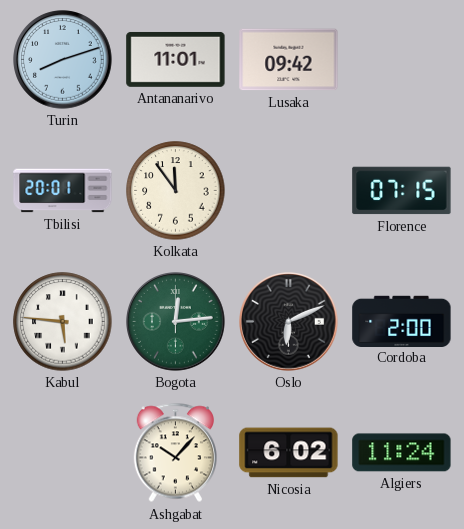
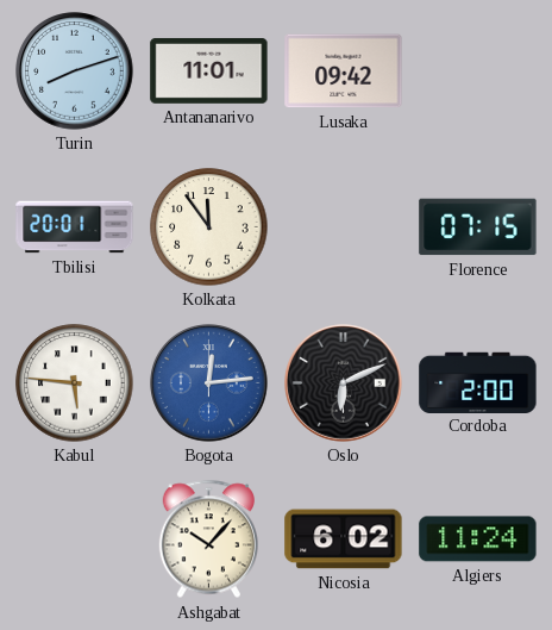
Bogota dial: green -> blue
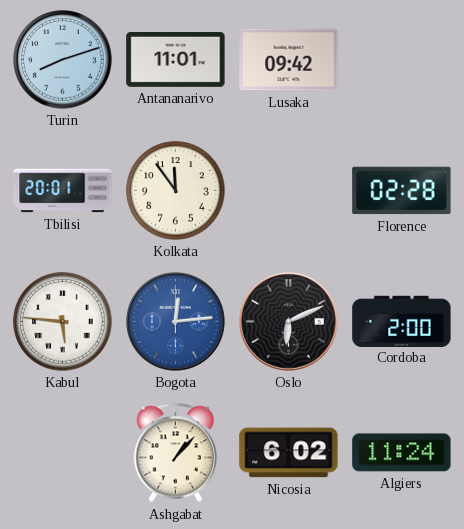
Florence: 07:15 -> 02:28
Ashgabat: 10:07 -> 1:07
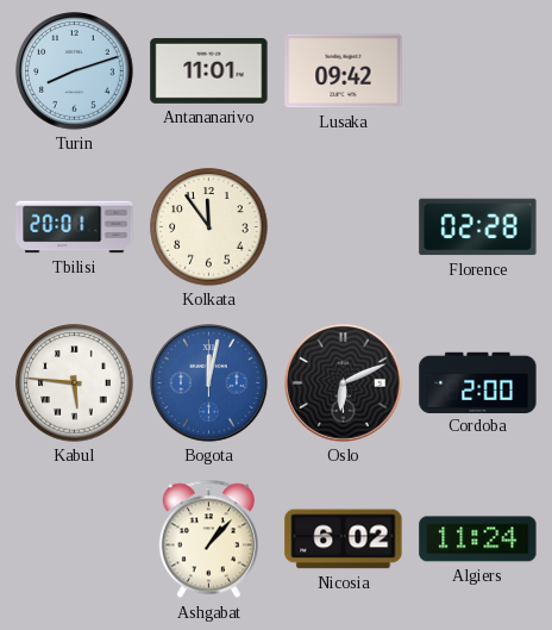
Bogota: 12:14 -> 12:02
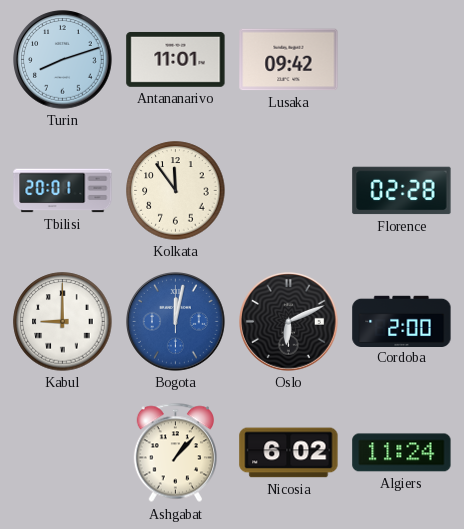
Kabul: 5:46 -> 9:00
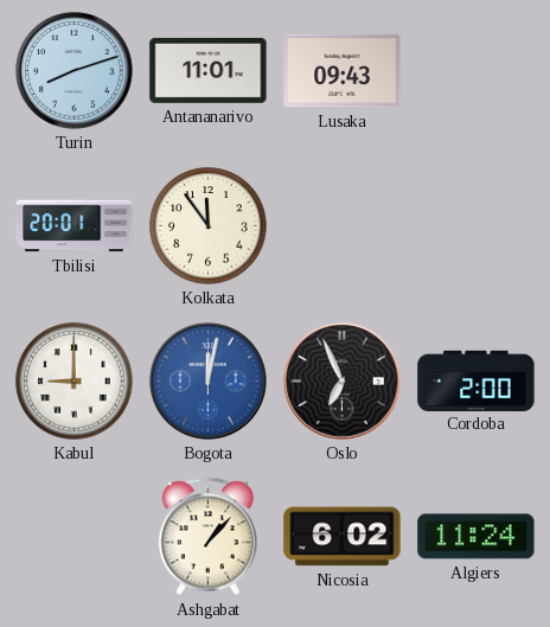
Lusaka: 09:42 -> 09:43
Florence: 02:28 -> none
Oslo: 6:11 -> 6:56
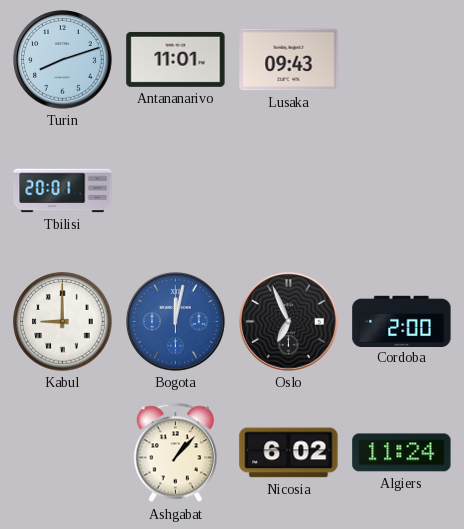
Kolkata: 11:54 -> none
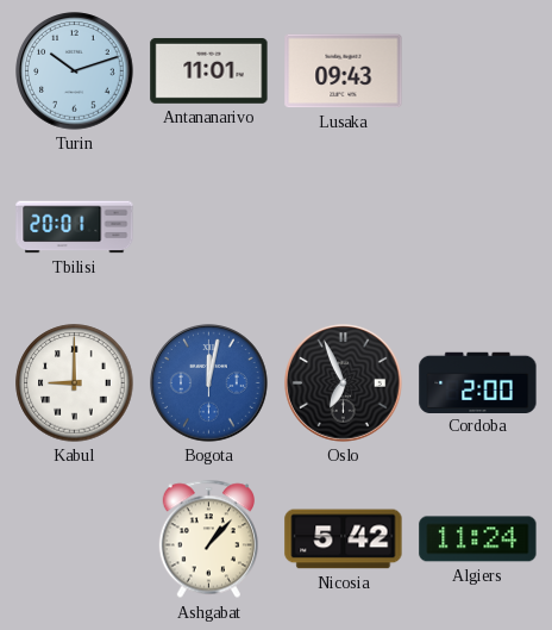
Turin: 8:12 -> 10:12
Nicosia: 6:02 -> 5:42
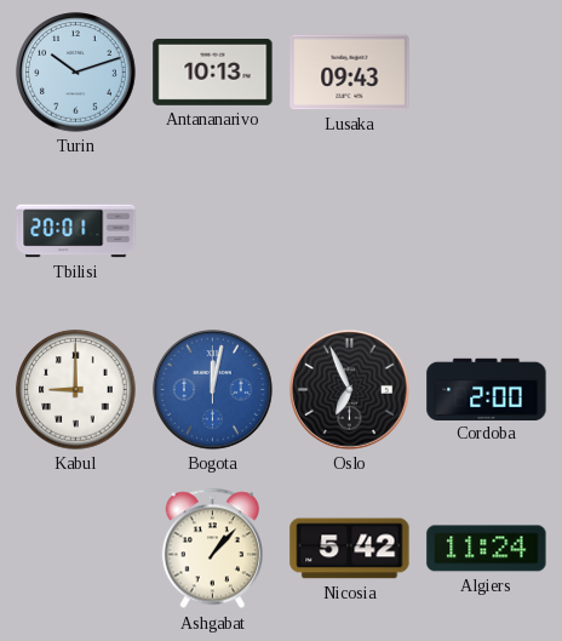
Antananarivo: 11:01 -> 10:13
